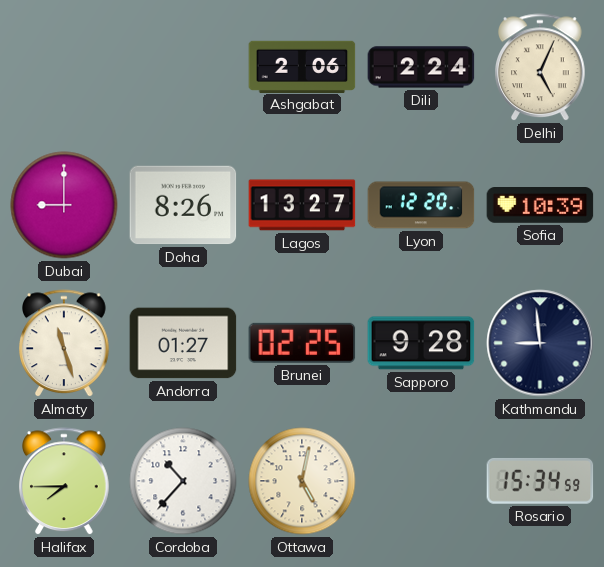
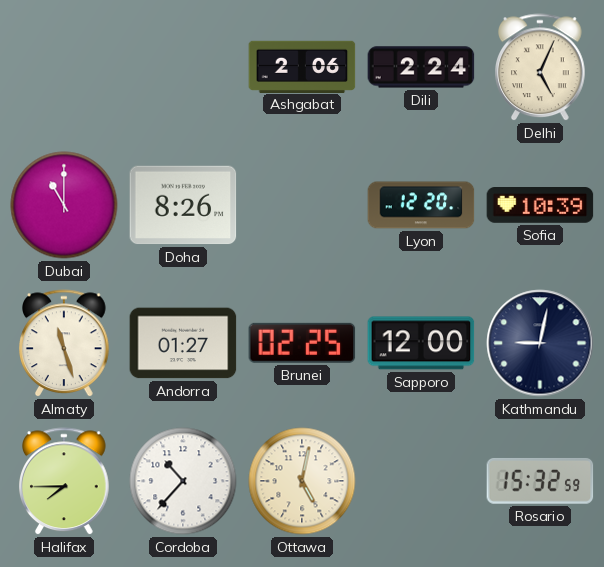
Dubai: 9:00 -> 11:00
Lagos: 13:27 -> none
Sapporo: 9:28 -> 12:00
Kathmandu: 8:59 -> 9:02
Rosario: 15:34 -> 15:32
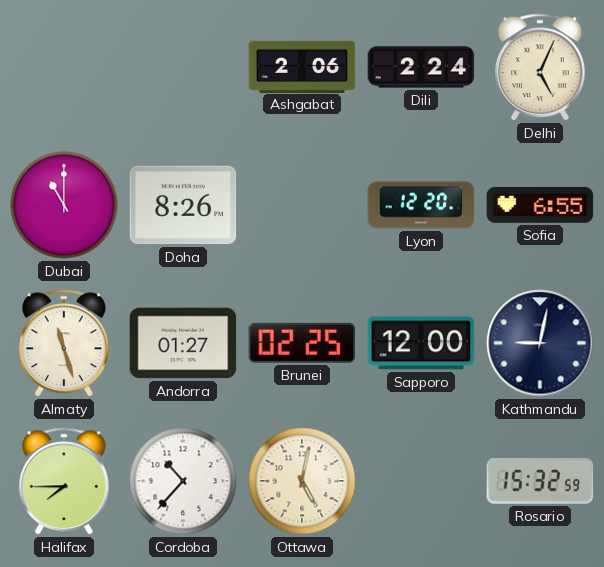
Sofia: 10:39 -> 6:55
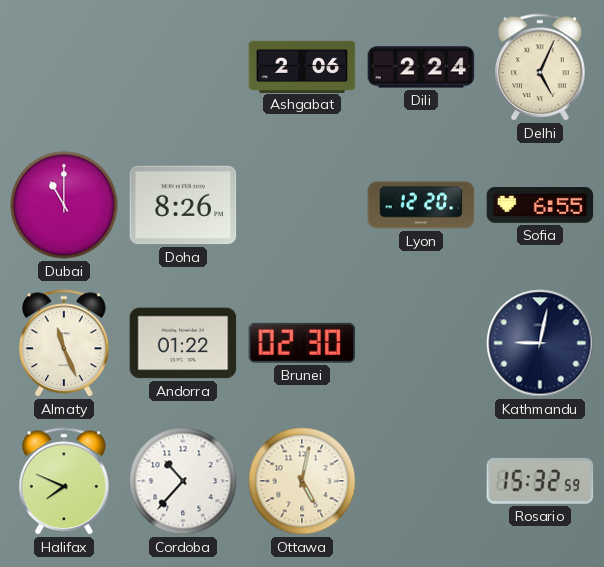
Almaty: 11:27 -> 11:26
Andorra: 01:27 -> 01:22
Brunei: 02:25 -> 02:30
Sapporo: 12:00 -> none
Halifax: 7:45 -> 7:49
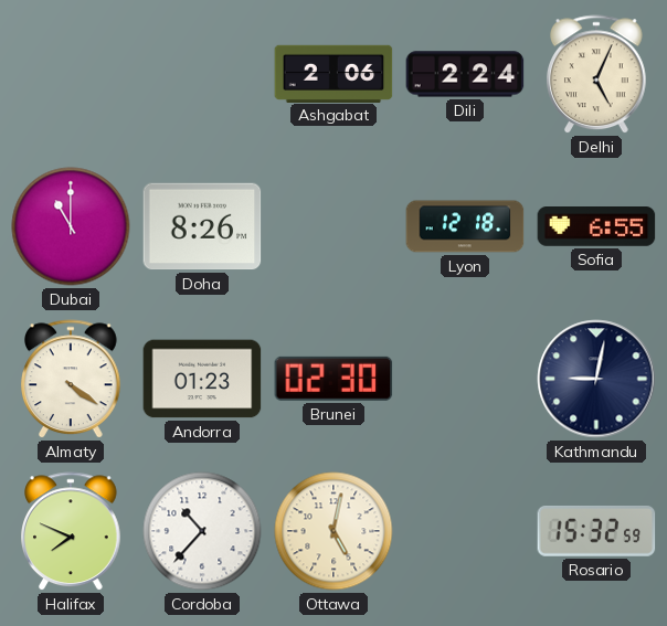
Lyon: 12:20 -> 12:18
Almaty: 11:26 -> 4:21
Andorra: 01:22 -> 01:23
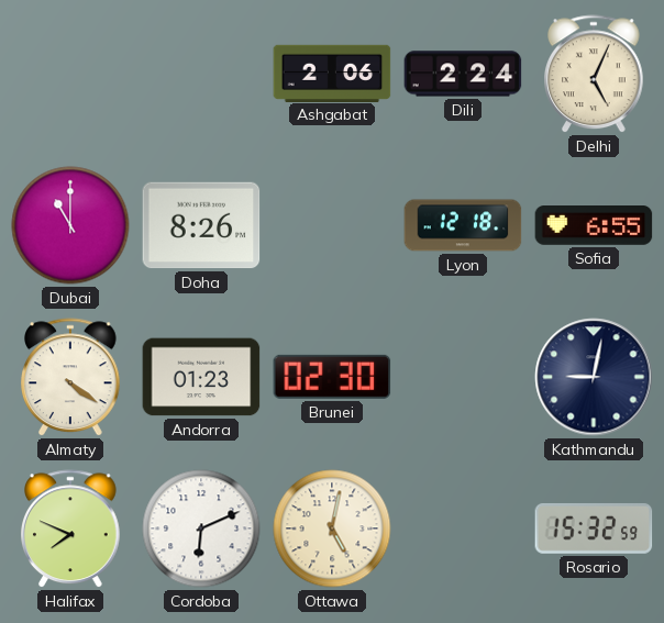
Cordoba: 10:37 -> 6:11
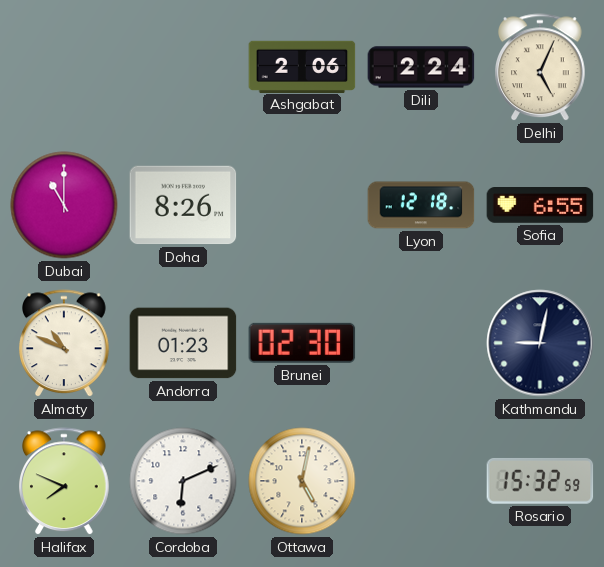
Almaty: 4:21 -> 10:49
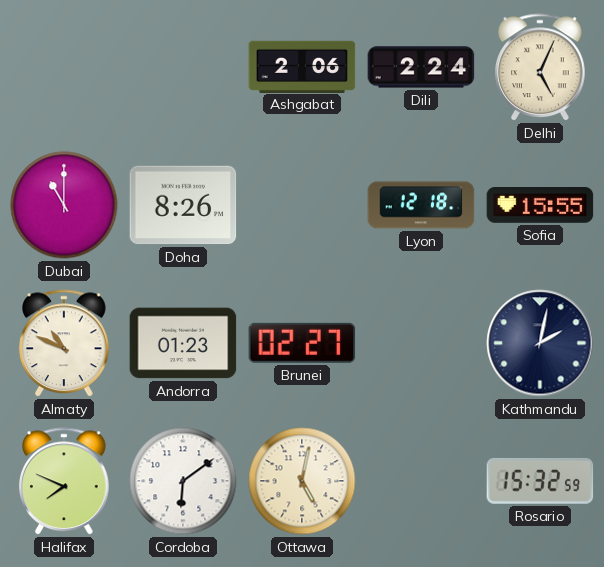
Sofia: 6:55 -> 15:55
Brunei: 02:30 -> 02:27
Kathmandu: 9:02 -> 2:02
Cordoba: 6:11 -> 6:09
